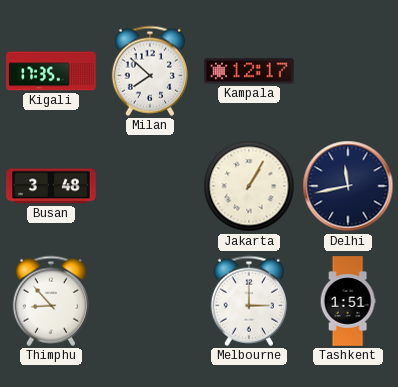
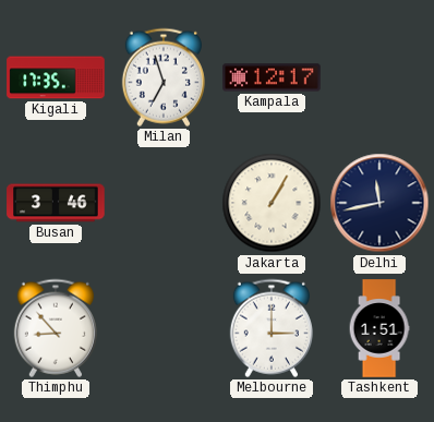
Milan: 7:52 -> 6:57
Busan: 3:48 -> 3:46
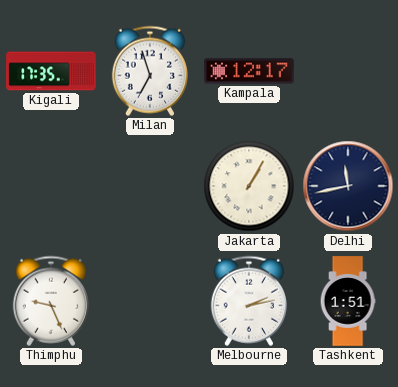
Busan: 3:46 -> none
Thimphu: 8:53 -> 9:26
Melbourne: 3:00 -> 2:13
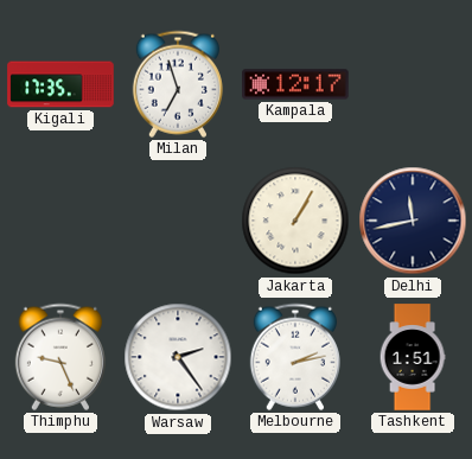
Warsaw: none -> 2:24
